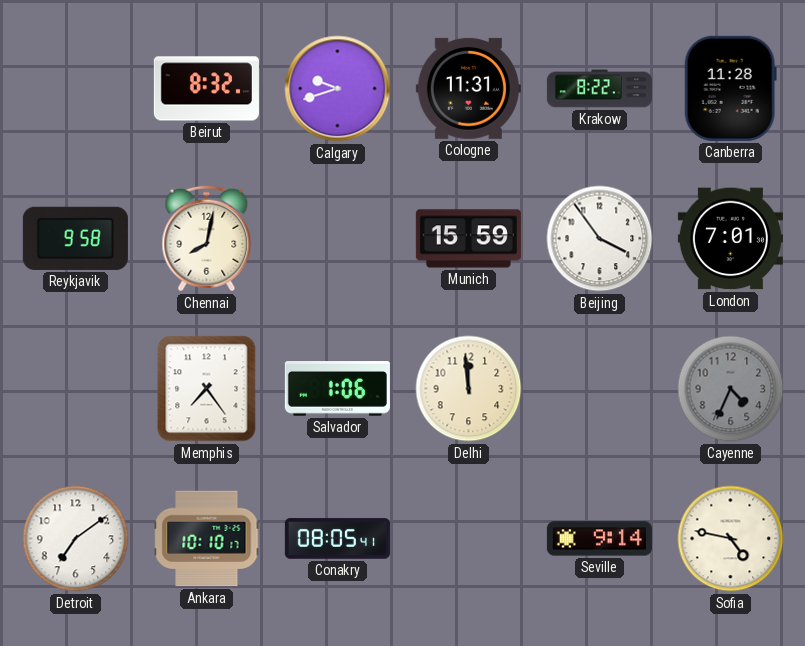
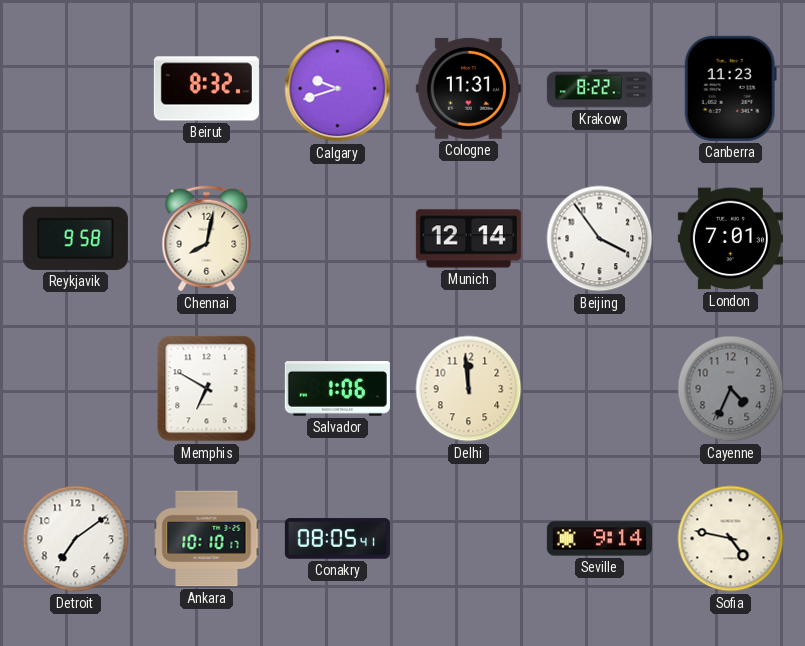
Canberra: 11:28 -> 11:23
Munich: 15:59 -> 12:14
Memphis: 7:24 -> 6:50
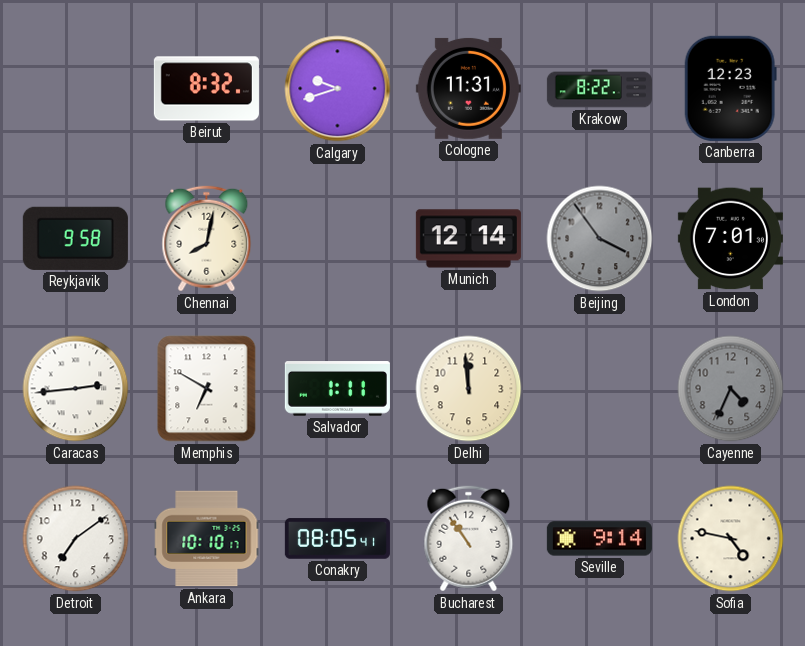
Canberra: 11:23 -> 12:23
Beijing dial: white -> grey
Caracas: none -> 2:44
Salvador: 1:06 -> 1:11
Bucharest: none -> 10:54
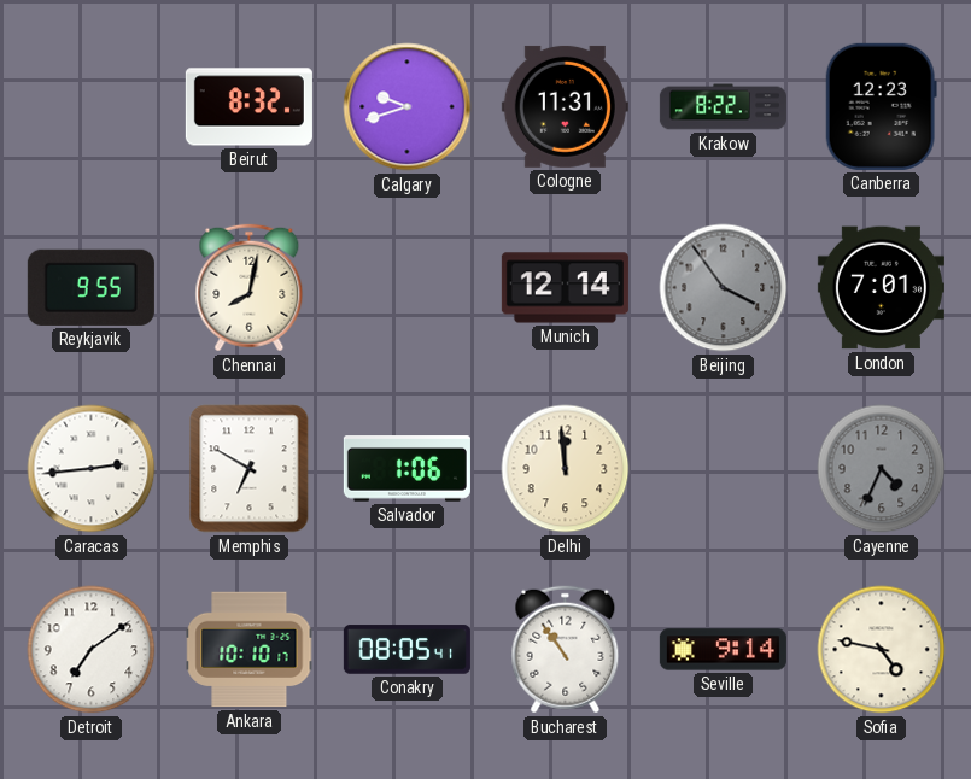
Reykjavik: 9:58 -> 9:55
Salvador: 1:11 -> 1:06
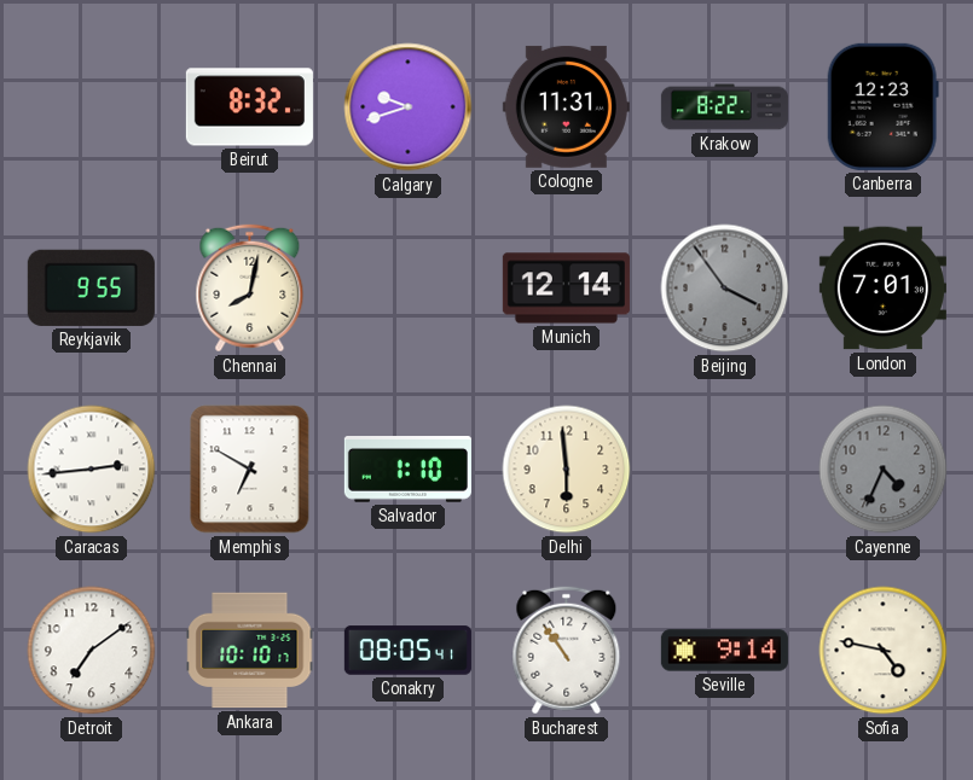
Salvador: 1:06 -> 1:10
Delhi: 11:59 -> 5:59
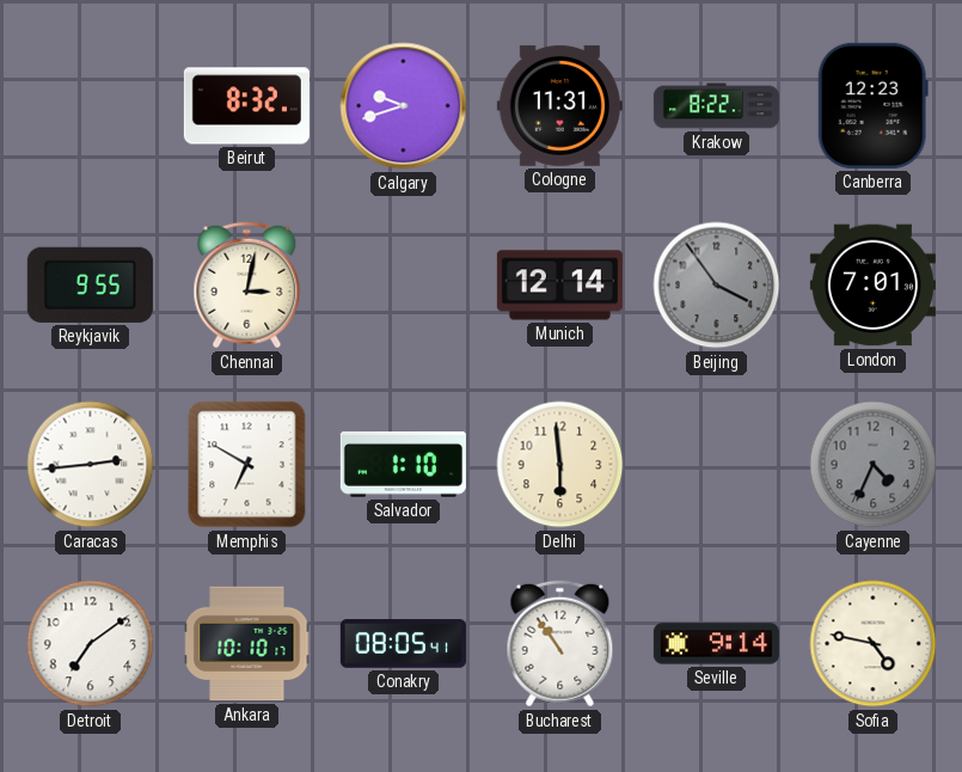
Chennai: 8:02 -> 3:02
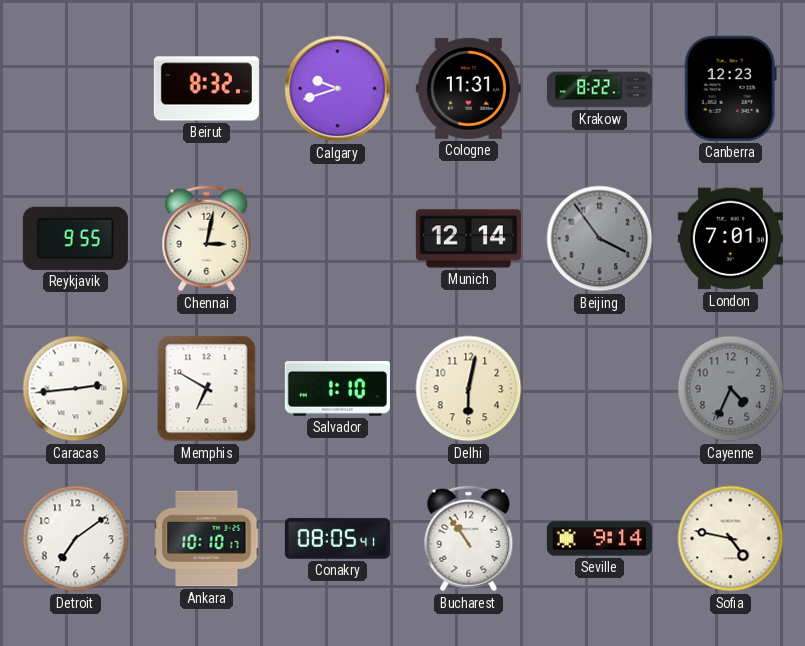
Delhi: 5:59 -> 6:02
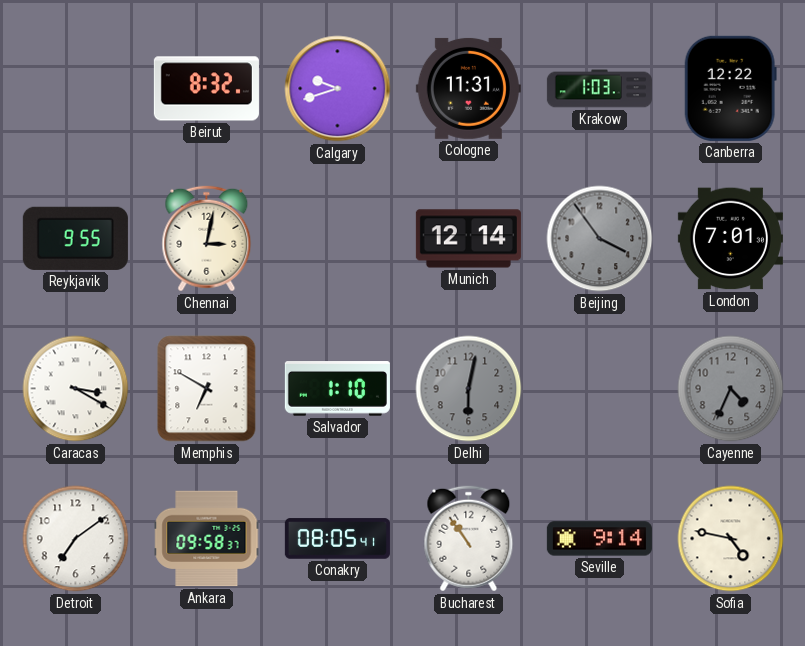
Krakow: 8:22 -> 1:03
Canberra: 12:23 -> 12:22
Caracas: 2:44 -> 3:20
Delhi dial: cream -> grey
Ankara: 10:10 -> 09:58
